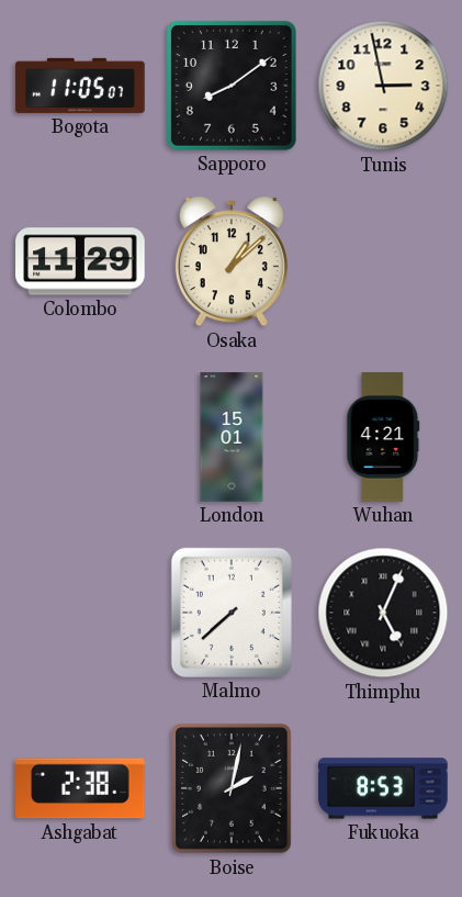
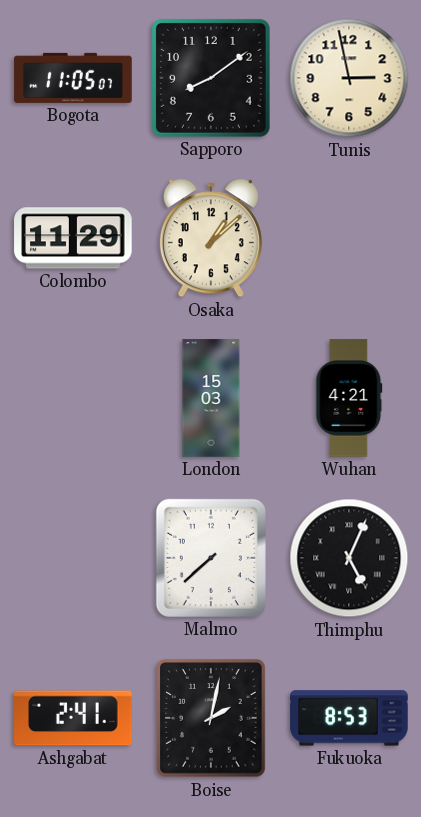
London: 15:01 -> 15:03
Ashgabat: 2:38 -> 2:41
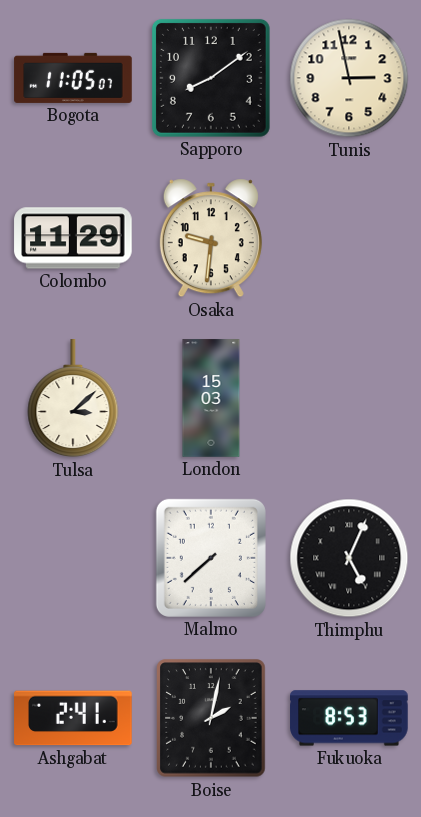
Osaka: 1:08 -> 9:31
Tulsa: none -> 3:08
Wuhan: 4:21 -> none
